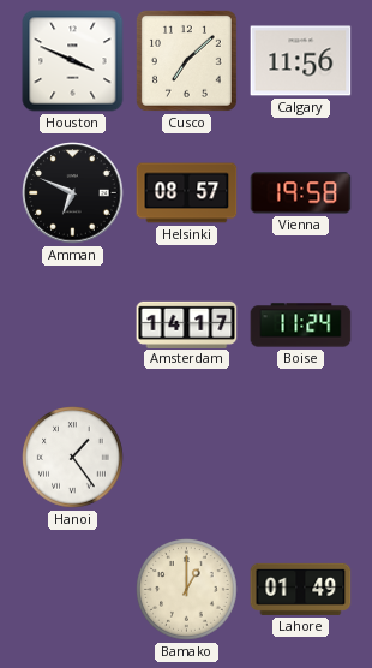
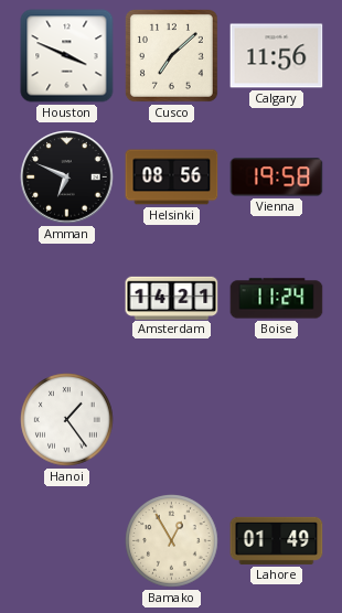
Helsinki: 08:57 -> 08:56
Amsterdam: 14:17 -> 14:21
Bamako: 1:00 -> 12:55
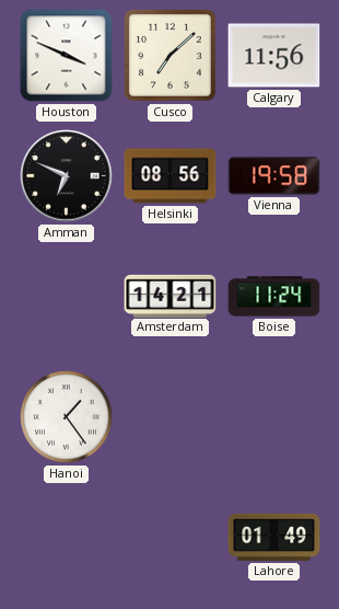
Bamako: 12:55 -> none
